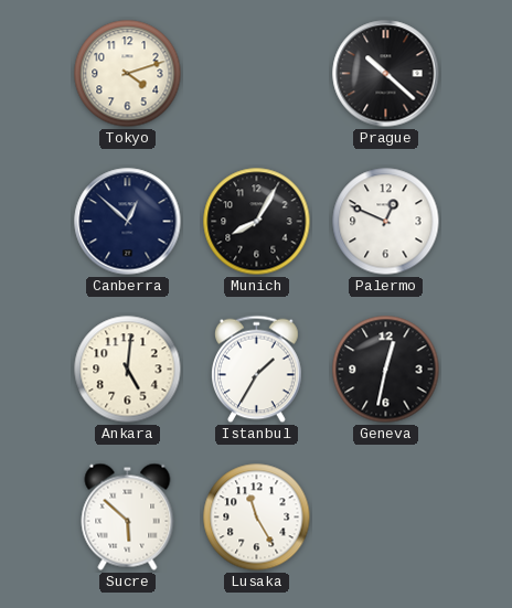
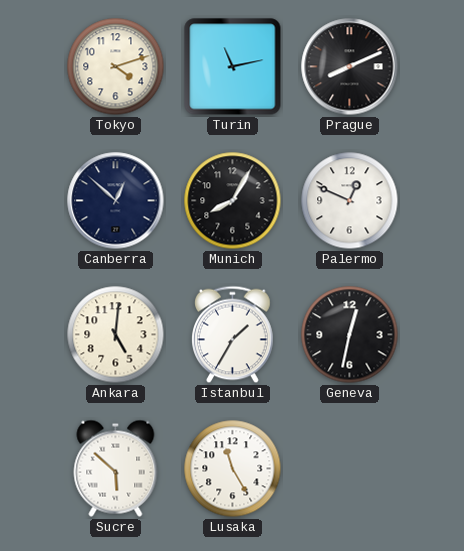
Turin: none -> 11:13
Prague: 10:22 -> 8:11
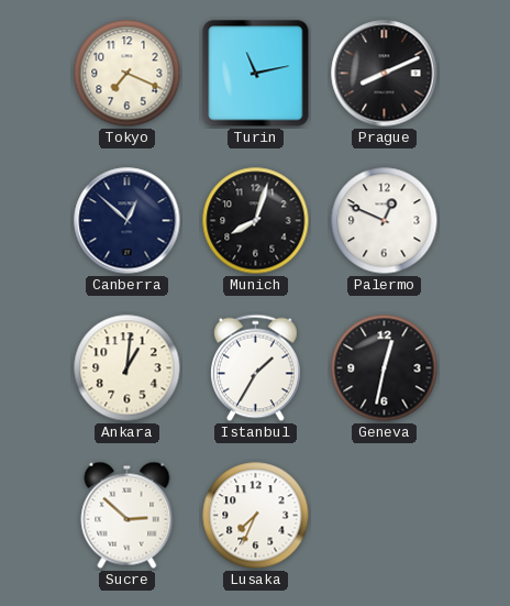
Tokyo: 4:12 -> 7:19
Munich: 8:05 -> 8:03
Ankara: 5:01 -> 1:01
Sucre: 5:52 -> 2:52
Lusaka: 11:25 -> 7:34
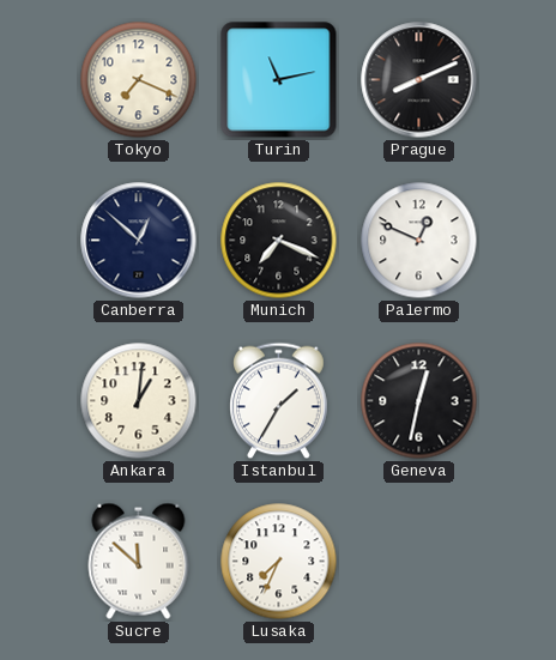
Munich: 8:03 -> 7:19
Sucre: 2:52 -> 11:52
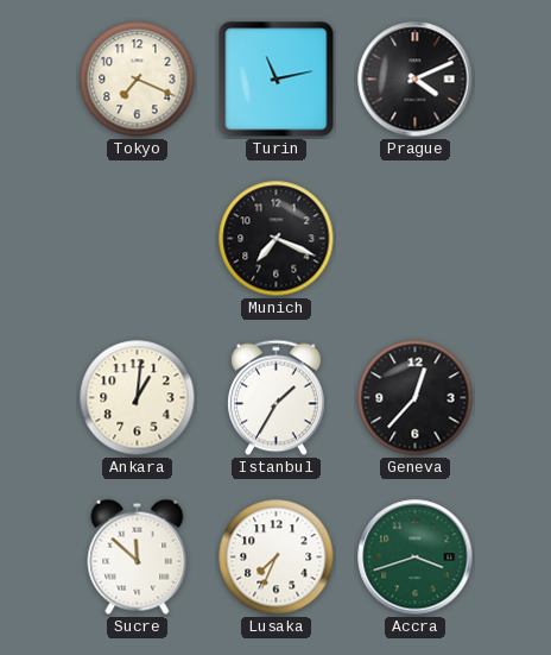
Prague: 8:11 -> 4:11
Canberra: 12:52 -> none
Palermo: 12:49 -> none
Geneva: 12:32 -> 12:37
Accra: none -> 3:42
